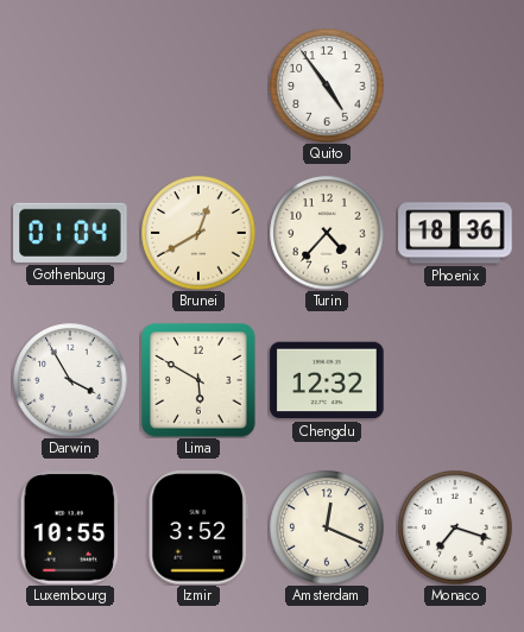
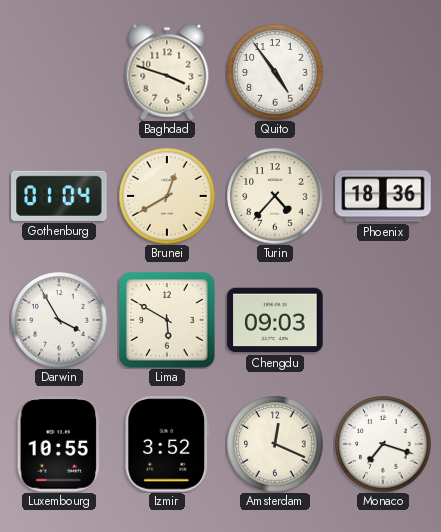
Baghdad: none -> 3:48
Chengdu: 12:32 -> 09:03
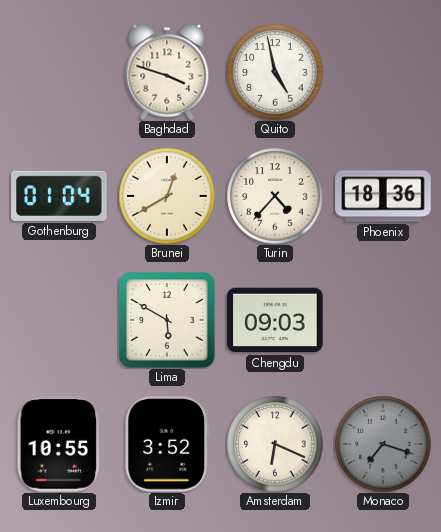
Quito: 4:54 -> 4:58
Darwin: 3:55 -> none
Amsterdam: 12:19 -> 6:19
Monaco dial: white -> grey
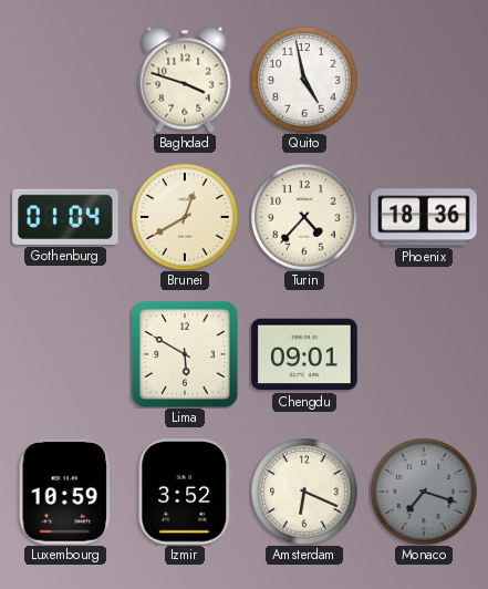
Chengdu: 09:03 -> 09:01
Luxembourg: 10:55 -> 10:59
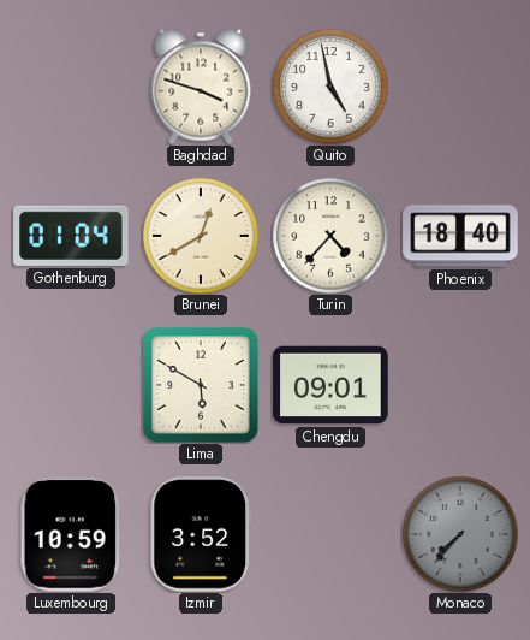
Phoenix: 18:36 -> 18:40
Amsterdam: 6:19 -> none
Monaco: 7:18 -> 7:37
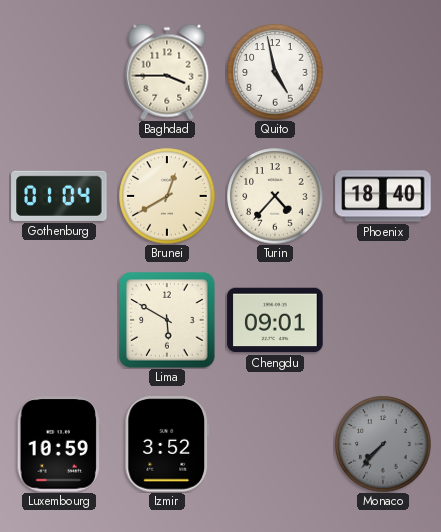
Baghdad: 3:48 -> 3:45
